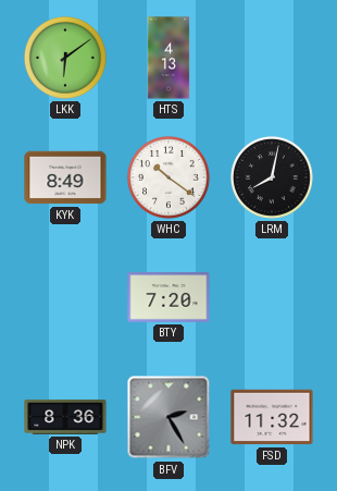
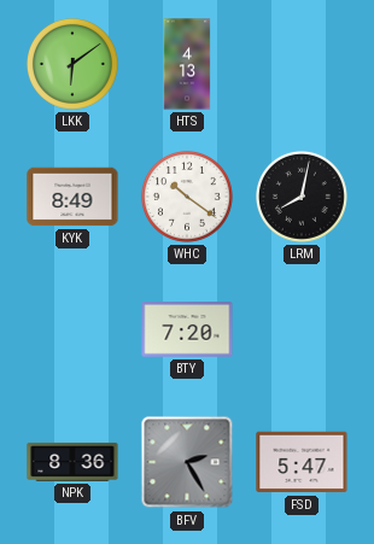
FSD: 11:32 -> 5:47
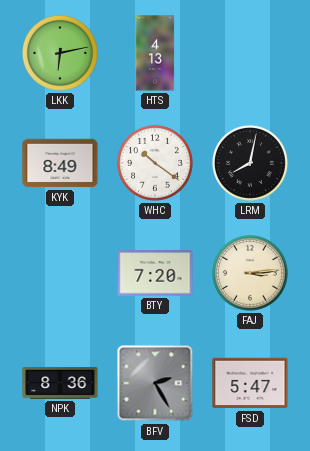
LKK: 6:09 -> 6:13
FAJ: none -> 3:14
